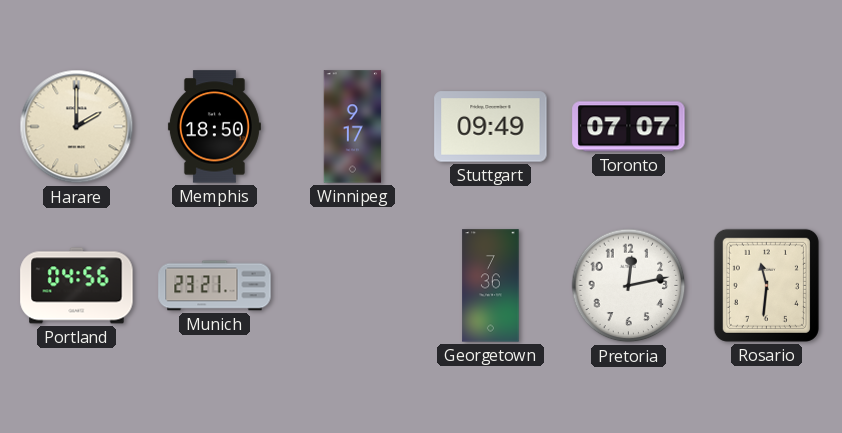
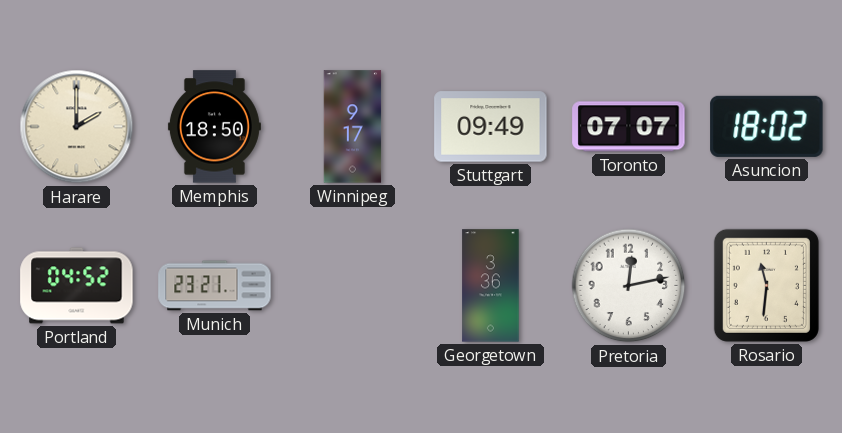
Asuncion: none -> 18:02
Portland: 04:56 -> 04:52
Georgetown: 7:36 -> 3:36
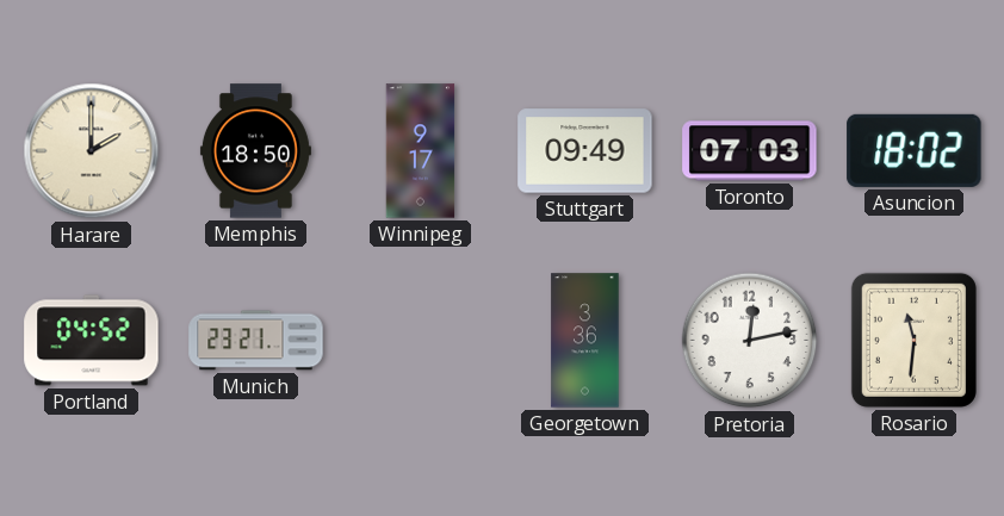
Toronto: 07:07 -> 07:03
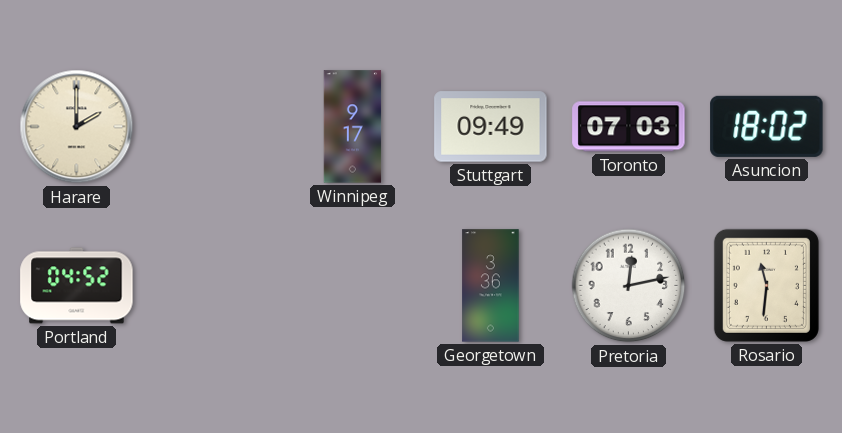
Memphis: 18:50 -> none
Munich: 23:21 -> none
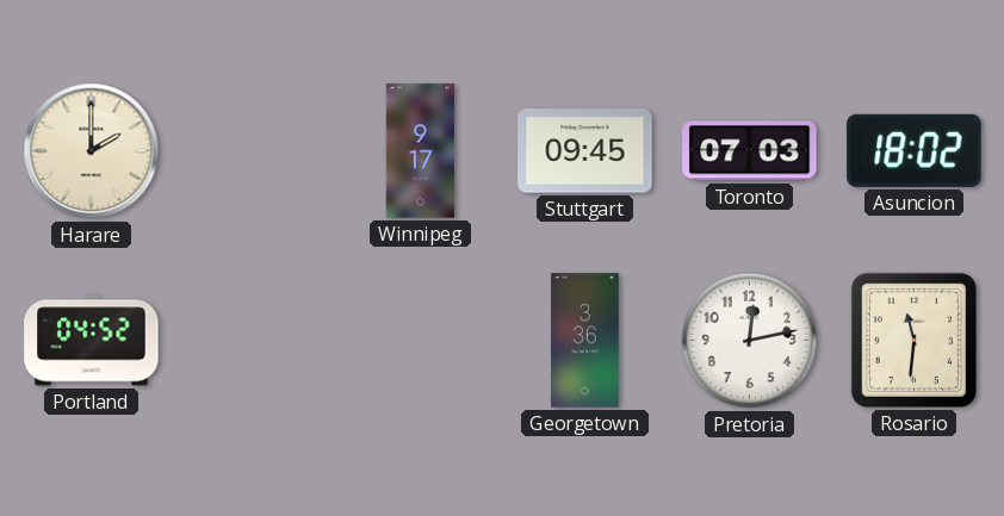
Stuttgart: 09:49 -> 09:45
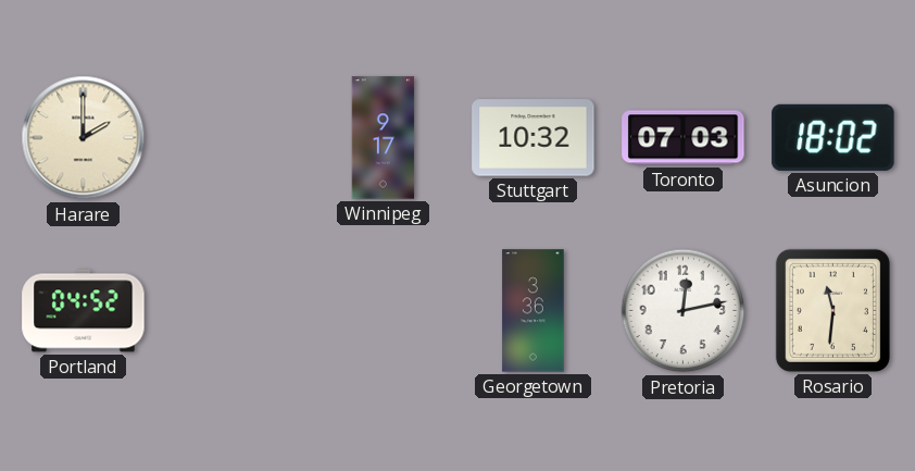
Stuttgart: 09:45 -> 10:32
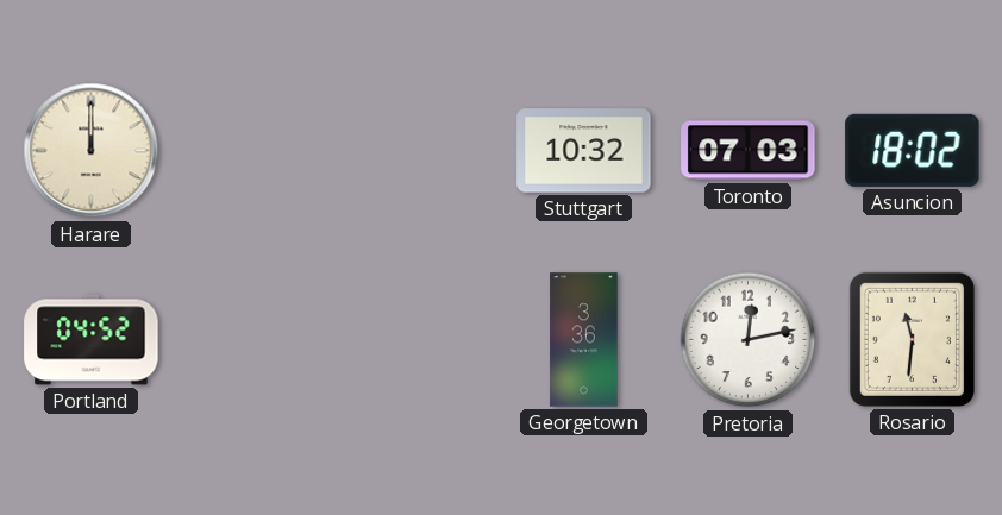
Harare: 2:00 -> 12:00
Winnipeg: 9:17 -> none
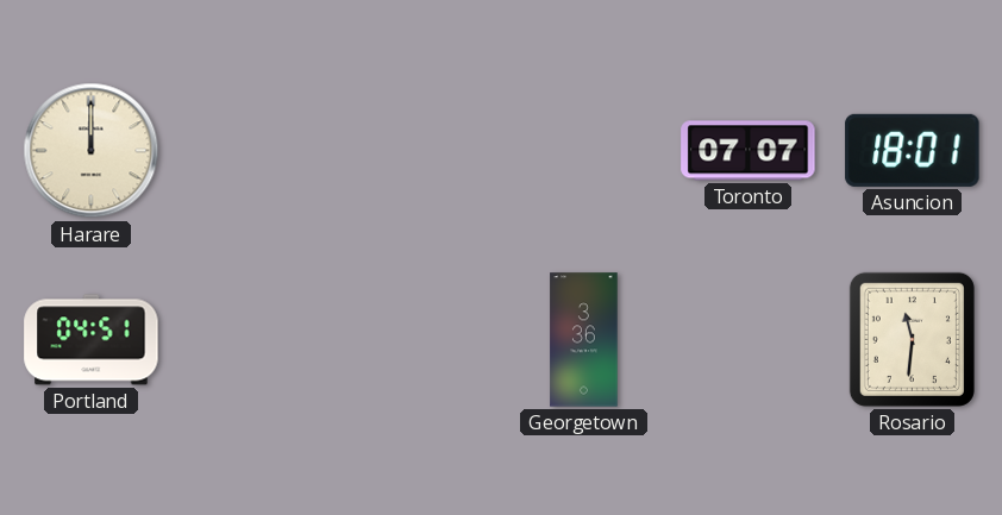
Stuttgart: 10:32 -> none
Toronto: 07:03 -> 07:07
Asuncion: 18:02 -> 18:01
Portland: 04:52 -> 04:51
Pretoria: 12:13 -> none
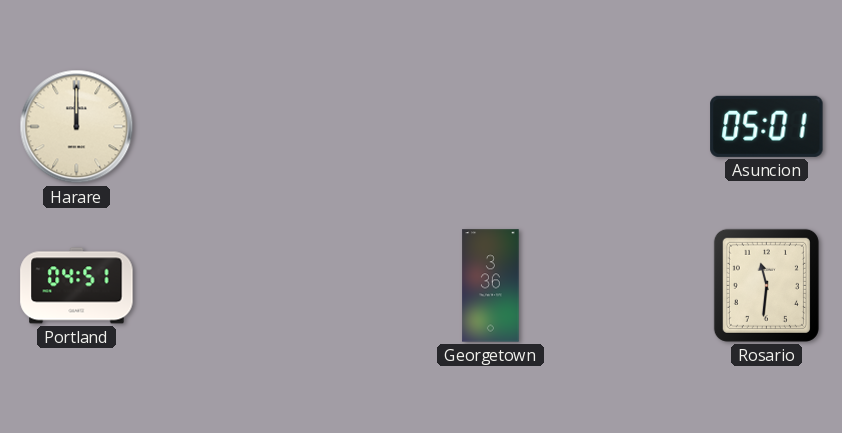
Toronto: 07:07 -> none
Asuncion: 18:01 -> 05:01
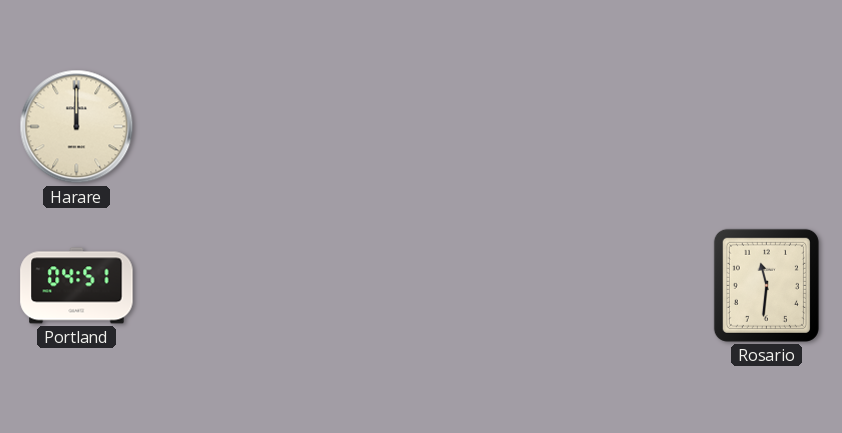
Asuncion: 05:01 -> none
Georgetown: 3:36 -> none
